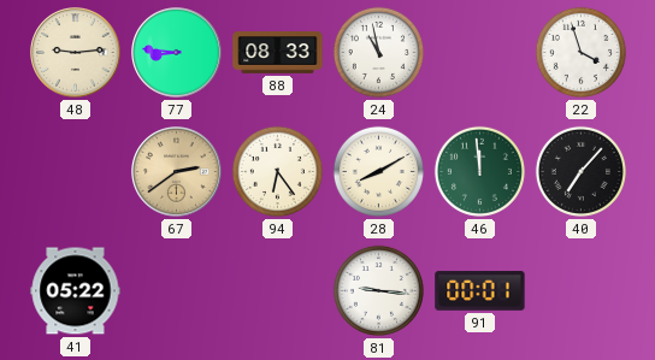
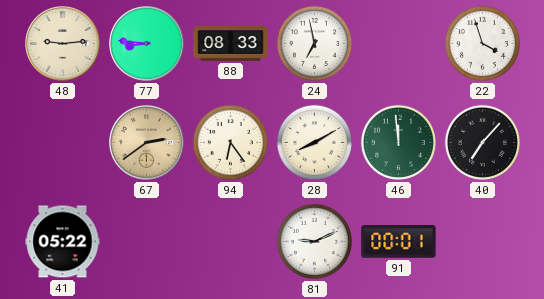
24: 10:58 -> 6:58
81: 9:16 -> 9:11
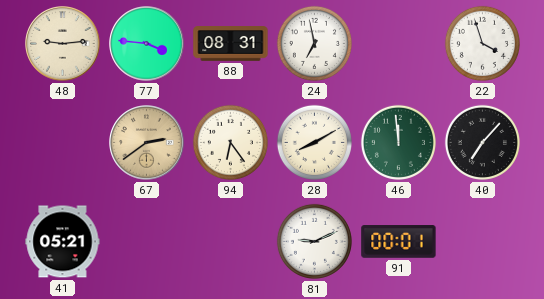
77: 8:46 -> 3:46
88: 08:33 -> 08:31
41: 05:22 -> 05:21
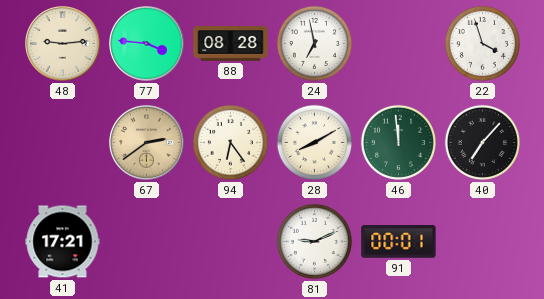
88: 08:31 -> 08:28
41: 05:21 -> 17:21
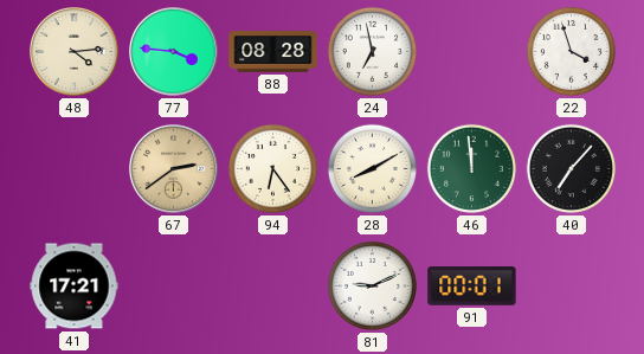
48: 9:14 -> 4:14
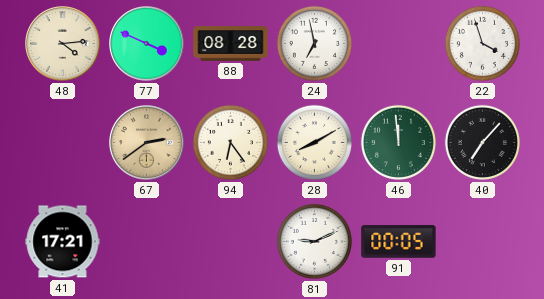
77: 3:46 -> 3:49
91: 00:01 -> 00:05
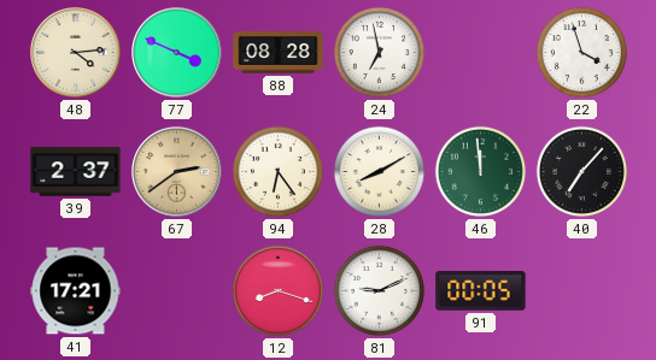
39: none -> 2:37
12: none -> 8:18
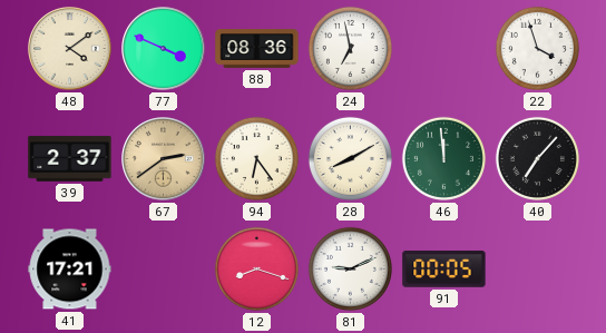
48: 4:14 -> 4:09
88: 08:28 -> 08:36
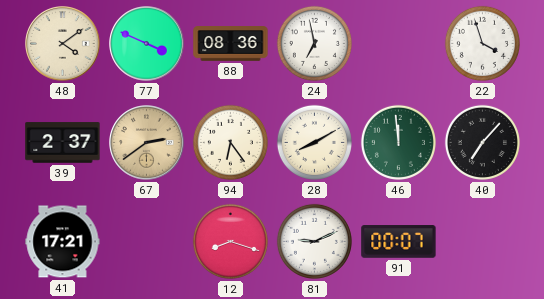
91: 00:05 -> 00:07
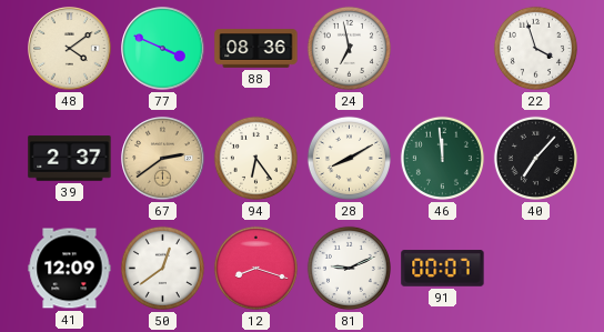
41: 17:21 -> 12:09
50: none -> 12:39
